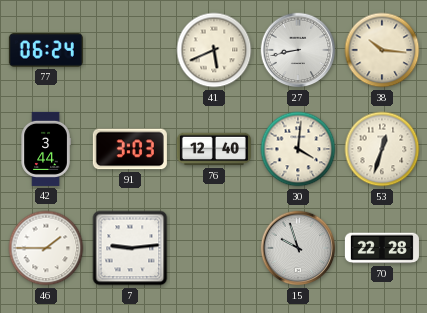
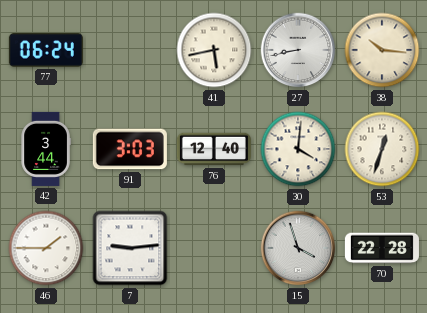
41: 5:41 -> 5:43
15: 9:57 -> 3:57
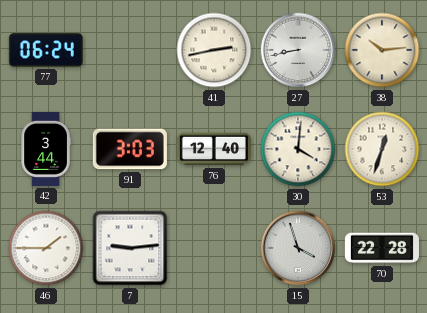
41: 5:43 -> 2:43
38: 10:16 -> 10:14
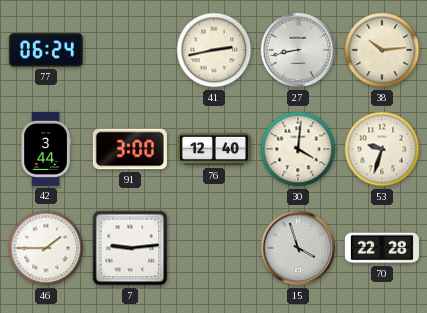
91: 3:03 -> 3:00
53: 12:33 -> 9:33
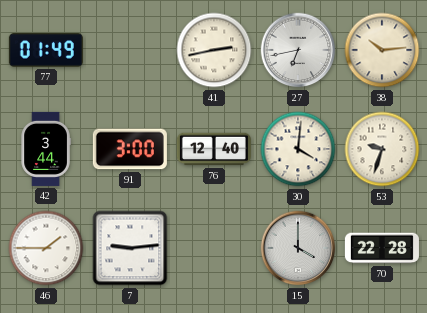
77: 06:24 -> 01:49
27: 8:43 -> 6:43
15: 3:57 -> 4:00
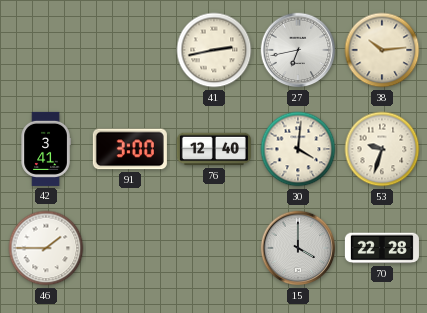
77: 01:49 -> none
42: 3:44 -> 3:41
7: 9:14 -> none
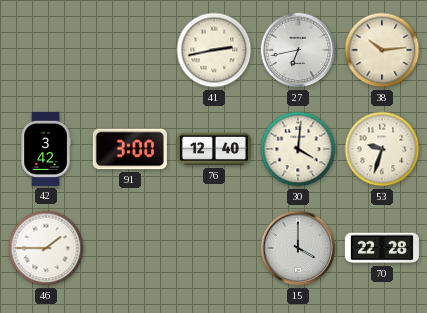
42: 3:41 -> 3:42
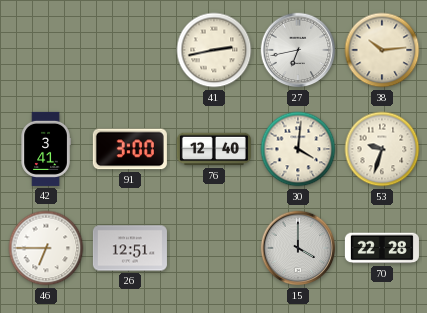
42: 3:42 -> 3:41
46: 1:45 -> 6:45
26: none -> 12:51
